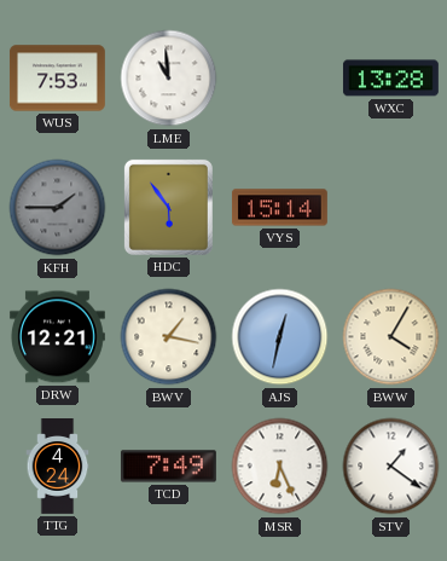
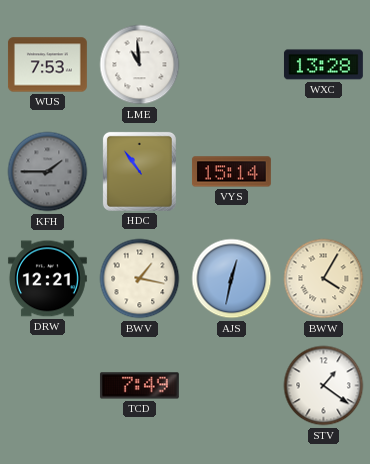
HDC: 5:54 -> 10:54
TTG: 4:24 -> none
MSR: 6:26 -> none
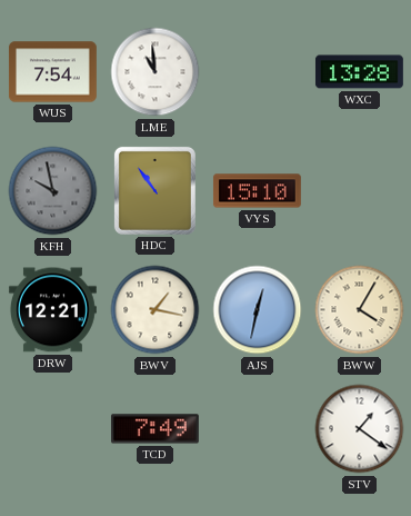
WUS: 7:53 -> 7:54
KFH: 1:45 -> 9:58
VYS: 15:14 -> 15:10
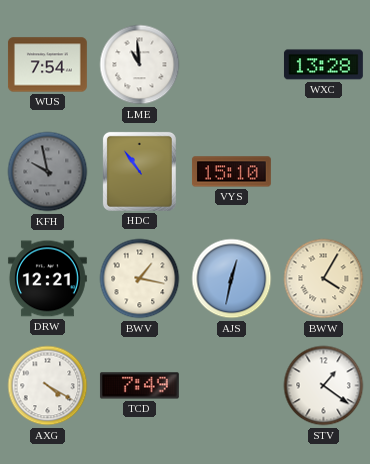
AXG: none -> 4:20
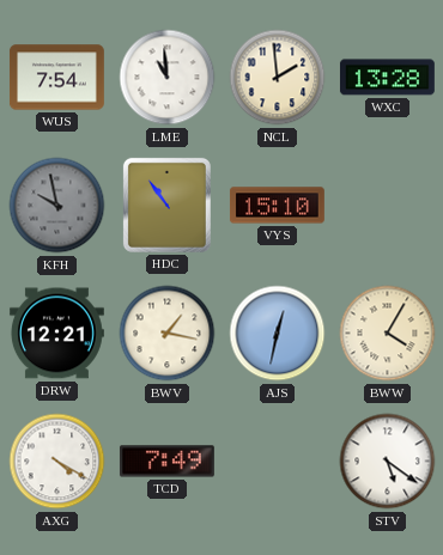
NCL: none -> 1:59
STV: 1:21 -> 5:21
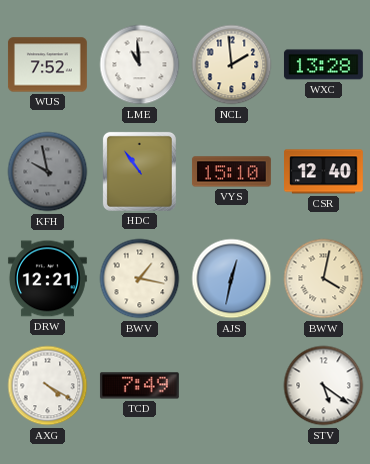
WUS: 7:54 -> 7:52
CSR: none -> 12:40
BWW: 4:05 -> 4:02
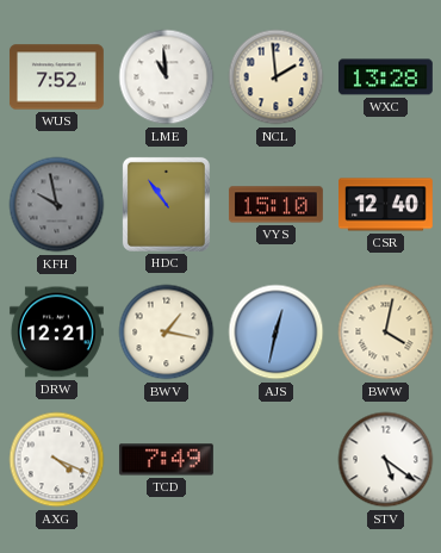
AXG: 4:20 -> 4:19
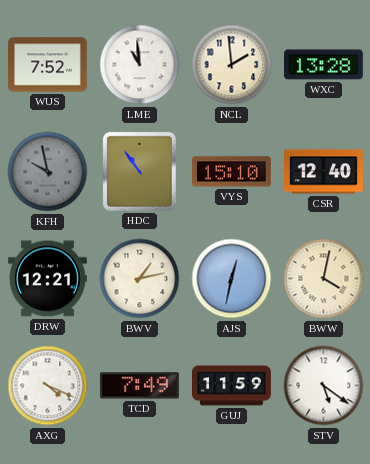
BWV: 1:17 -> 1:13
GUJ: none -> 11:59
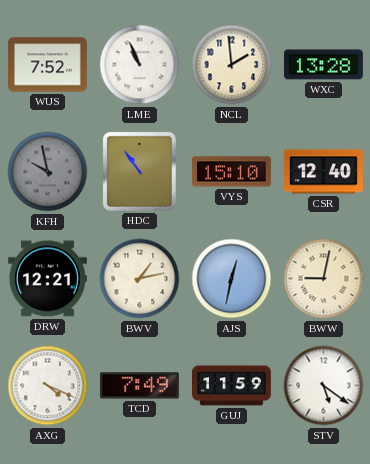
LME: 10:59 -> 10:56
BWW: 4:02 -> 9:02
